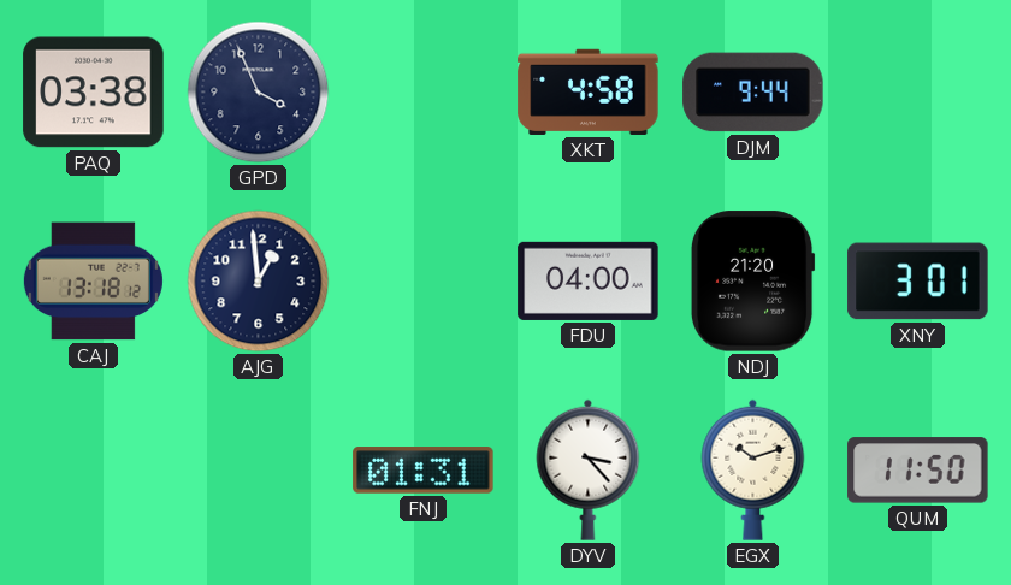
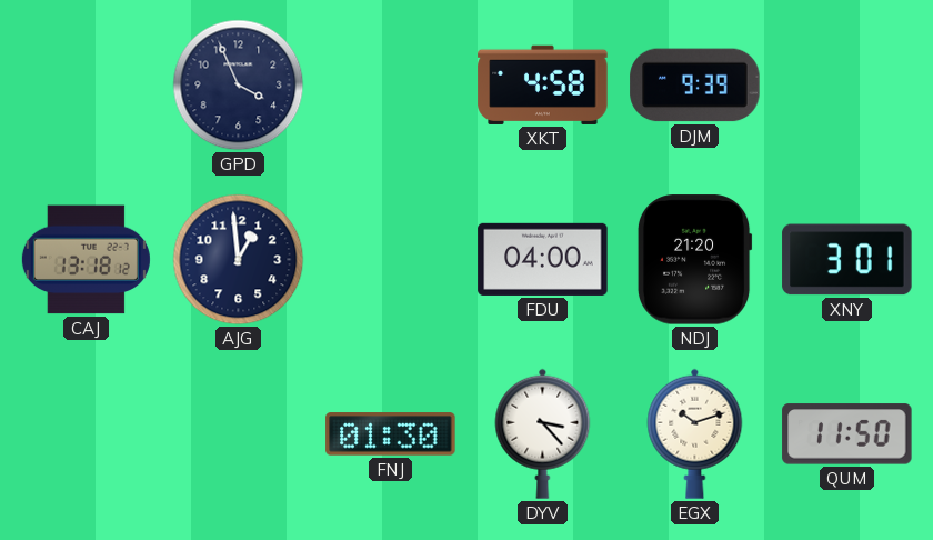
PAQ: 03:38 -> none
DJM: 9:44 -> 9:39
FNJ: 01:31 -> 01:30
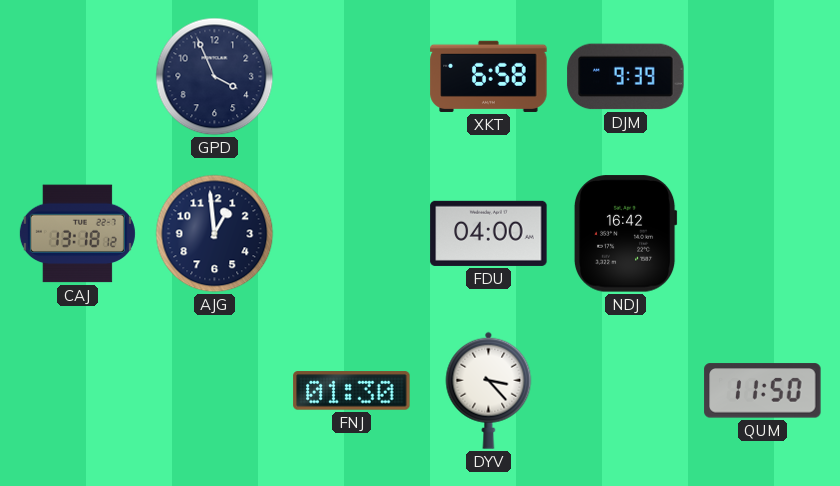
XKT: 4:58 -> 6:58
NDJ: 21:20 -> 16:42
XNY: 3:01 -> none
EGX: 10:12 -> none
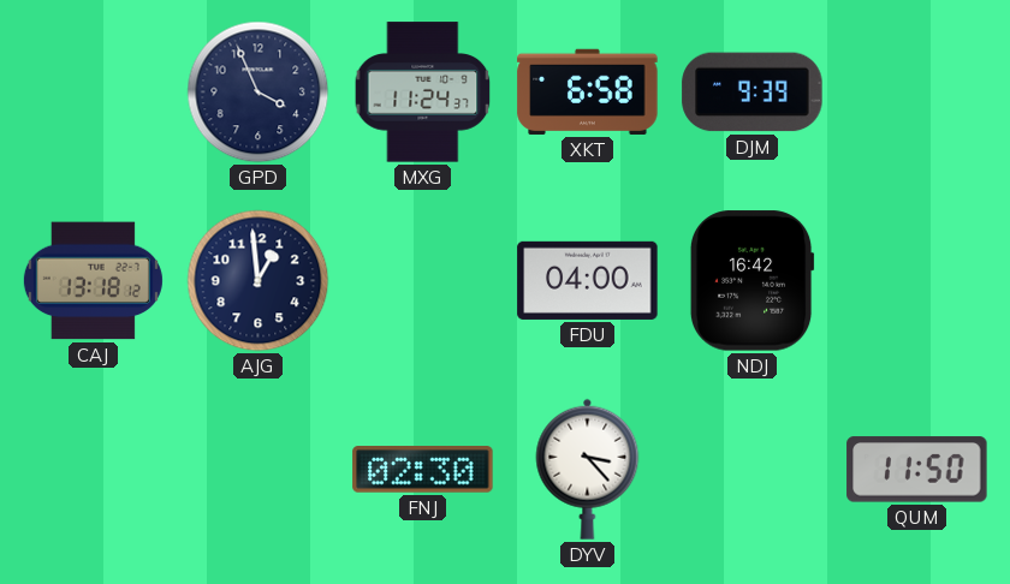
MXG: none -> 11:24
FNJ: 01:30 -> 02:30
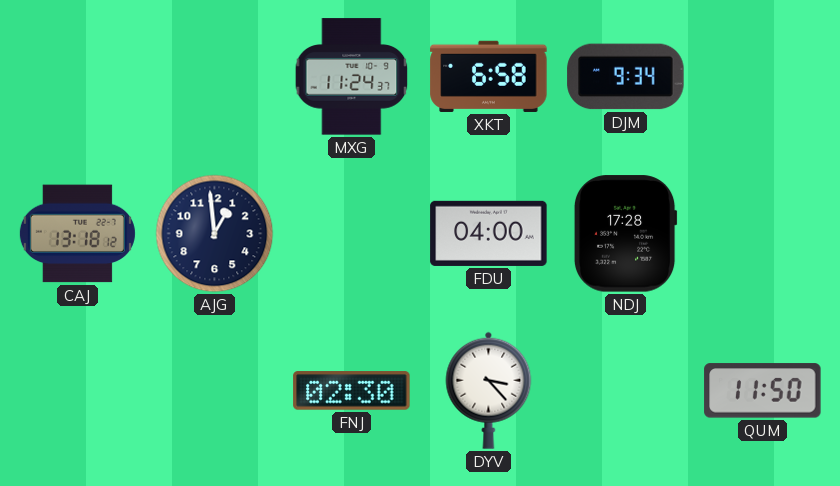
GPD: 3:56 -> none
DJM: 9:39 -> 9:34
NDJ: 16:42 -> 17:28
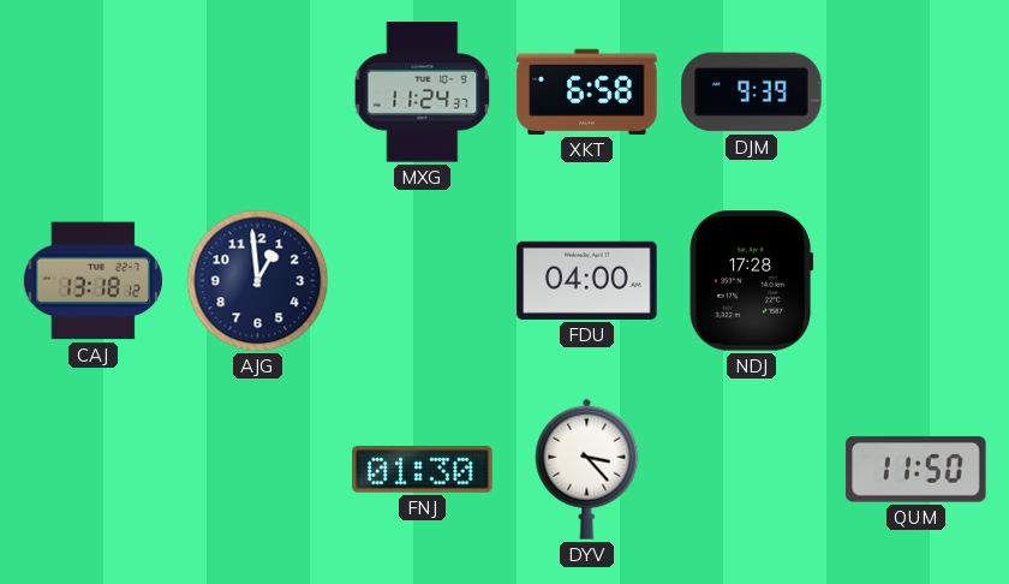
DJM: 9:34 -> 9:39
FNJ: 02:30 -> 01:30
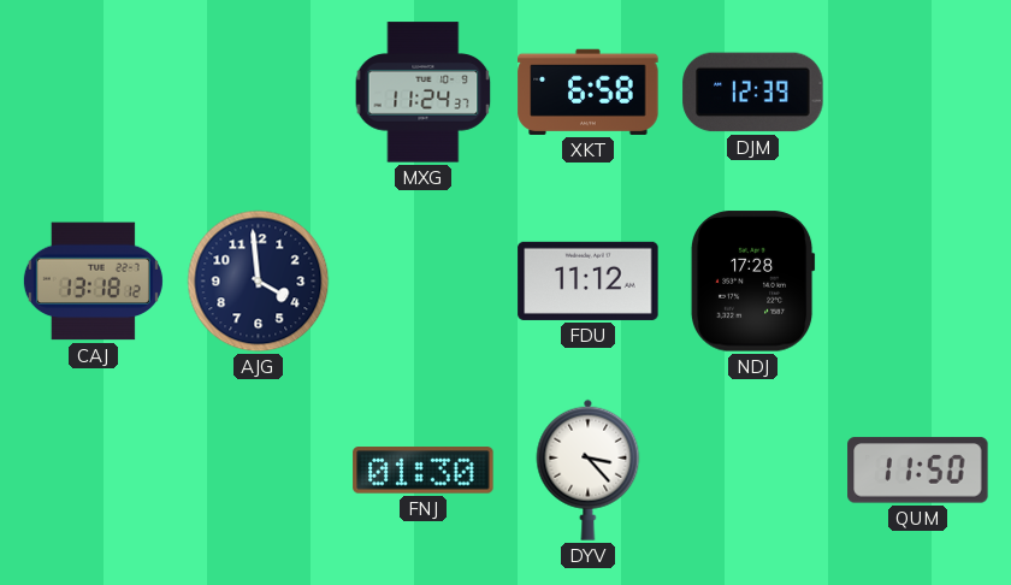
DJM: 9:39 -> 12:39
AJG: 12:59 -> 3:59
FDU: 04:00 -> 11:12
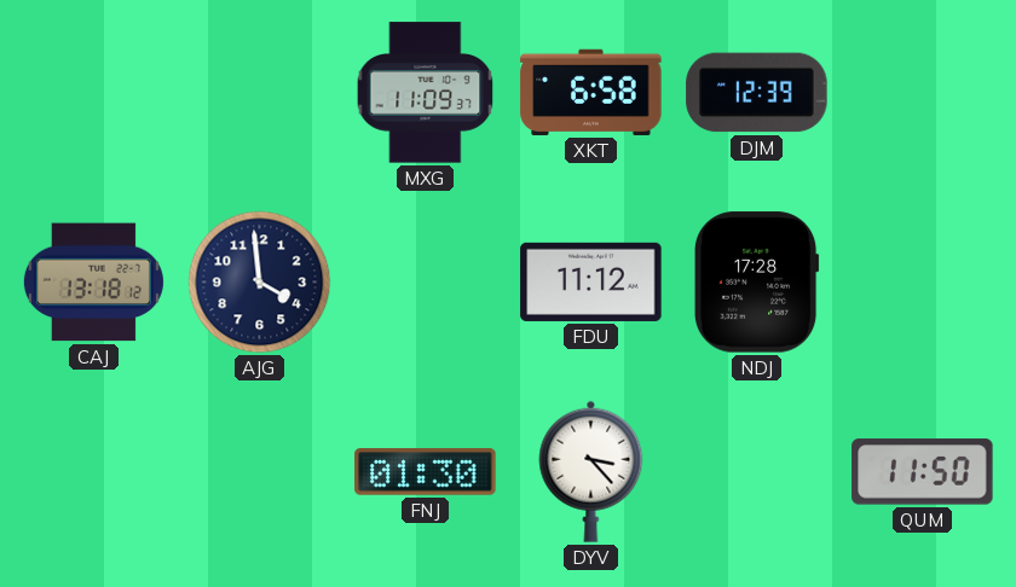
MXG: 11:24 -> 11:09
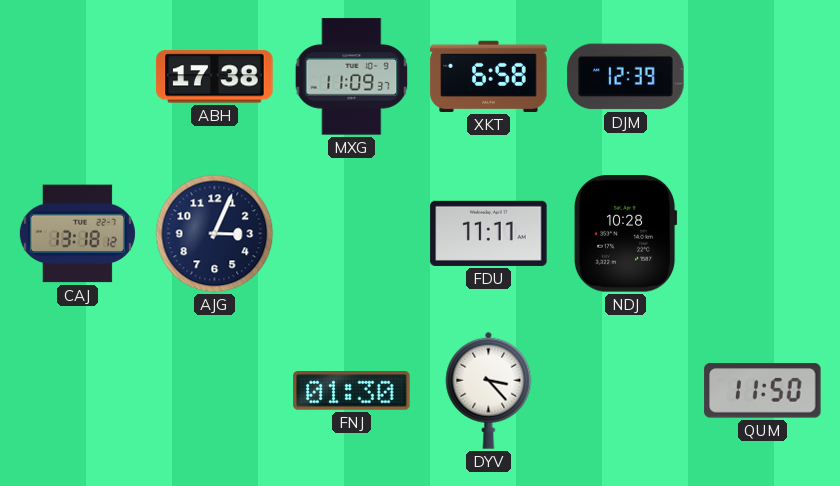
ABH: none -> 17:38
AJG: 3:59 -> 3:04
FDU: 11:12 -> 11:11
NDJ: 17:28 -> 10:28
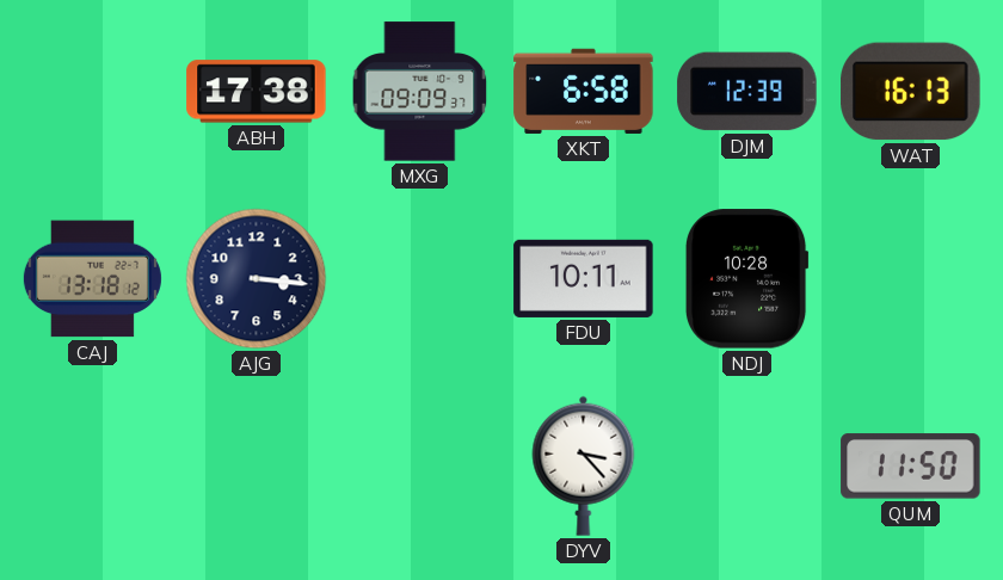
MXG: 11:09 -> 09:09
WAT: none -> 16:13
AJG: 3:04 -> 3:16
FDU: 11:11 -> 10:11
FNJ: 01:30 -> none
